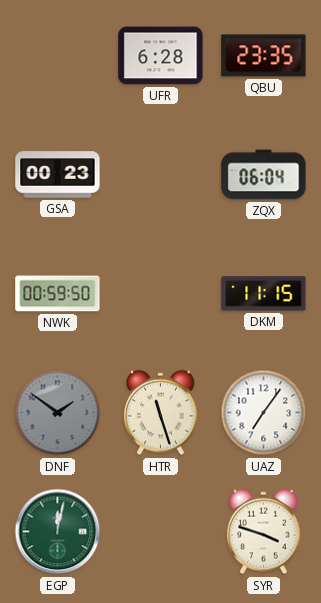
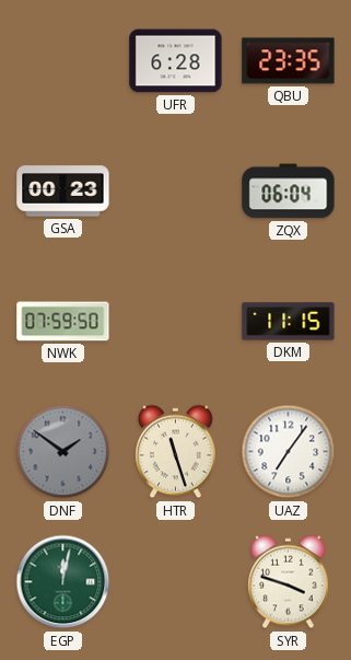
NWK: 00:59 -> 07:59
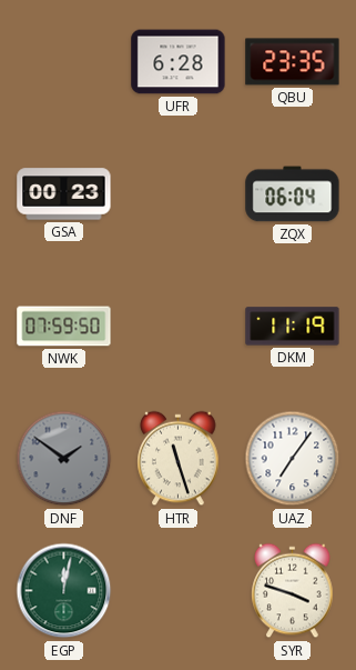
DKM: 11:15 -> 11:19
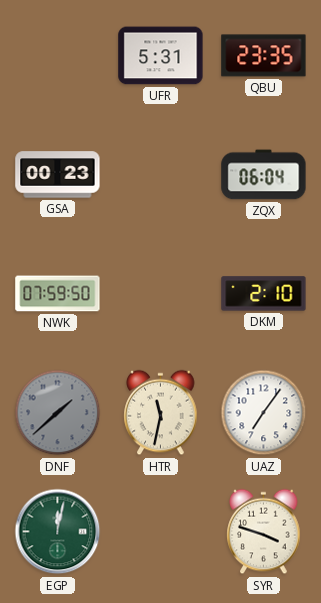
UFR: 6:28 -> 5:31
DKM: 11:19 -> 2:10
DNF: 1:51 -> 1:38
HTR: 11:27 -> 11:32
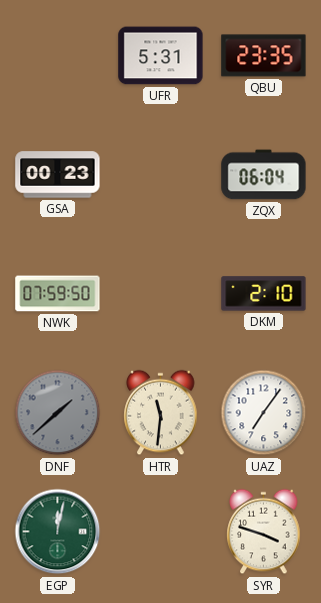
HTR: 11:32 -> 11:31
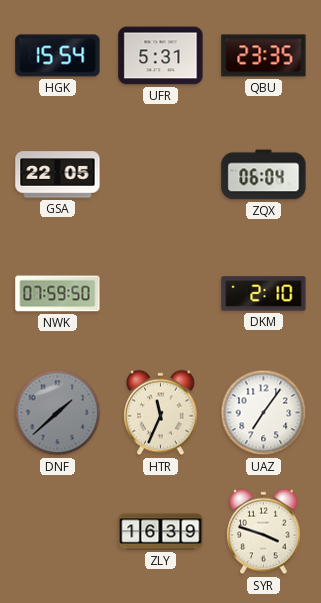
HGK: none -> 15:54
GSA: 00:23 -> 22:05
HTR: 11:31 -> 11:34
EGP: 12:02 -> none
ZLY: none -> 16:39
